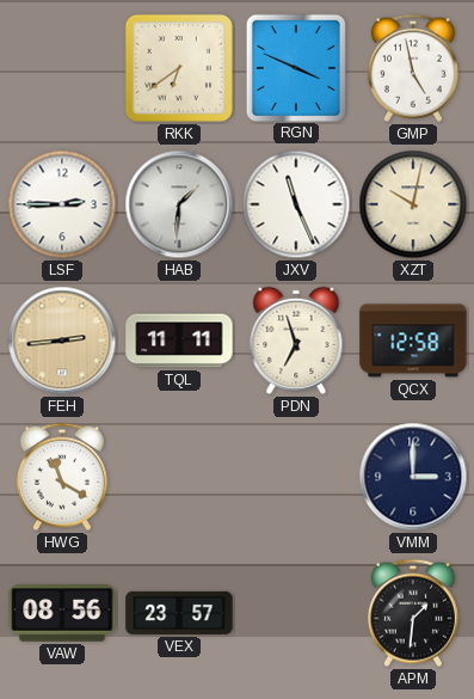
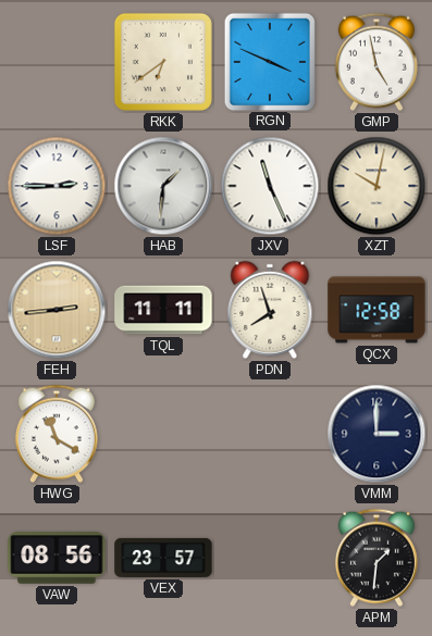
PDN: 6:57 -> 7:57
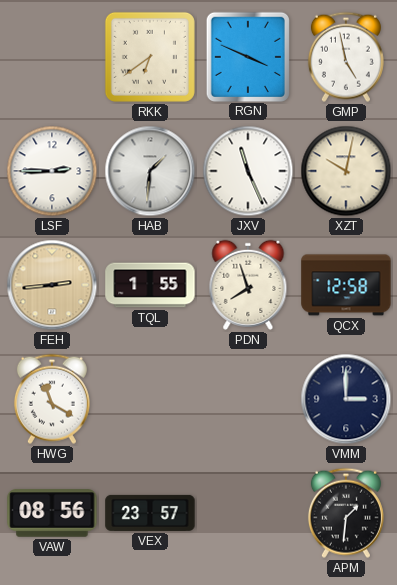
TQL: 11:11 -> 1:55
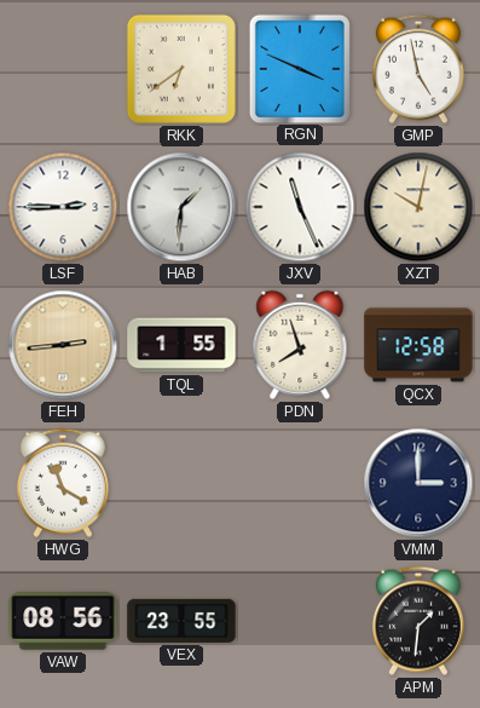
VEX: 23:57 -> 23:55
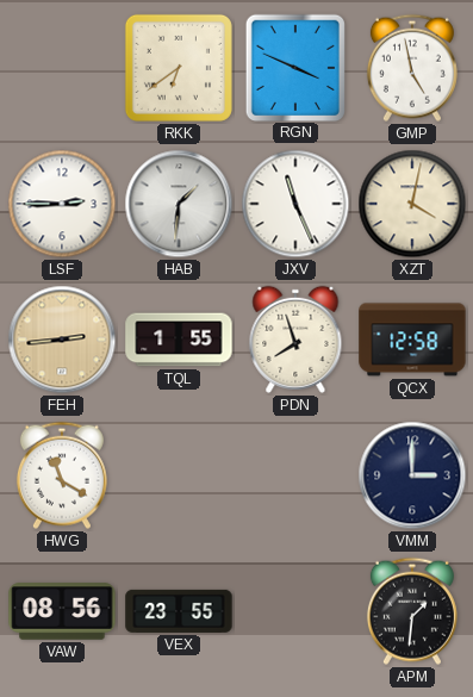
XZT: 10:02 -> 4:02
